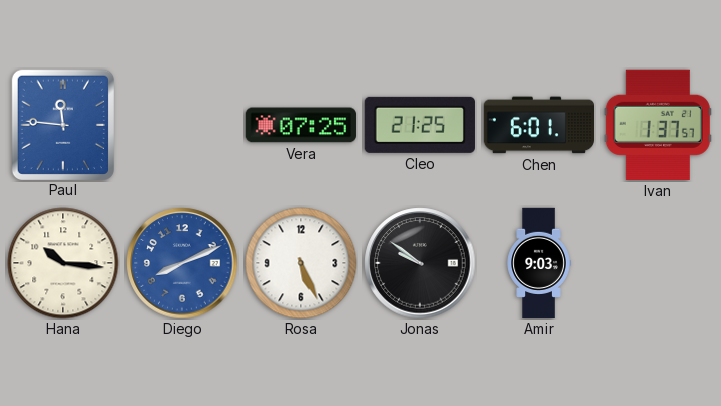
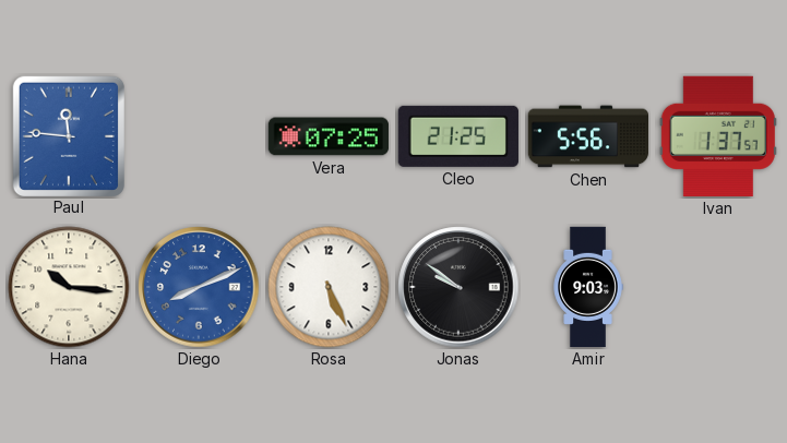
Chen: 6:01 -> 5:56
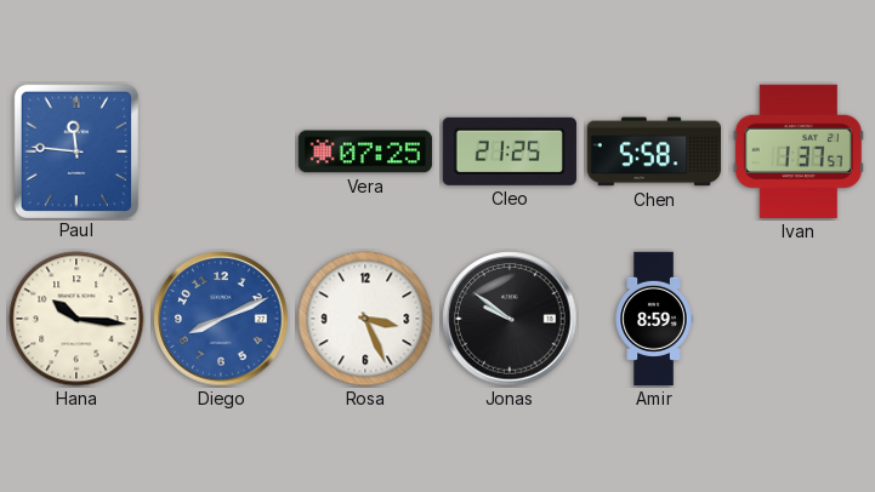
Chen: 5:56 -> 5:58
Rosa: 5:26 -> 3:26
Amir: 9:03 -> 8:59
